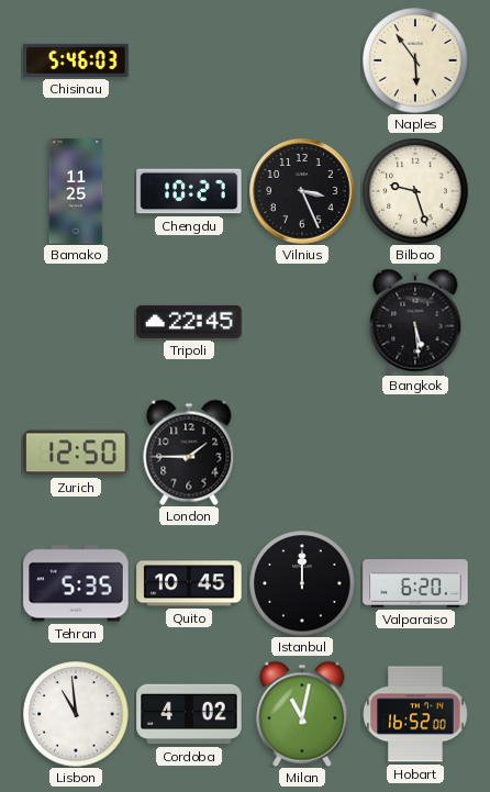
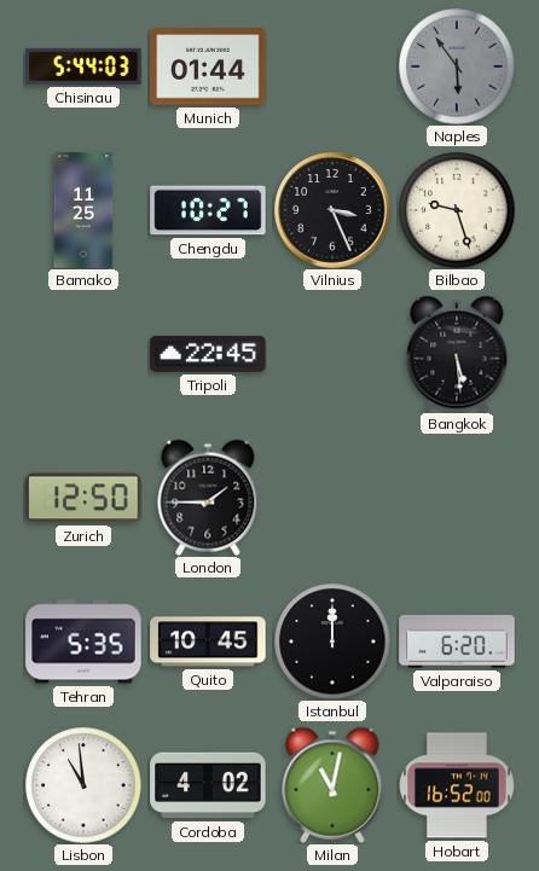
Chisinau: 5:46 -> 5:44
Munich: none -> 01:44
Naples dial: cream -> grey
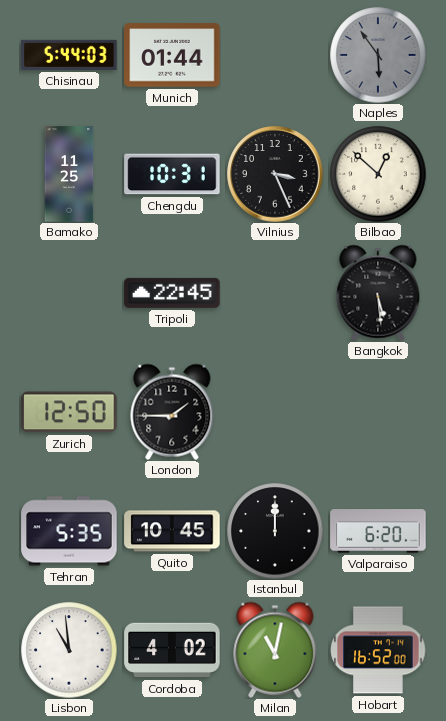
Chengdu: 10:27 -> 10:31
Bilbao: 9:27 -> 12:52
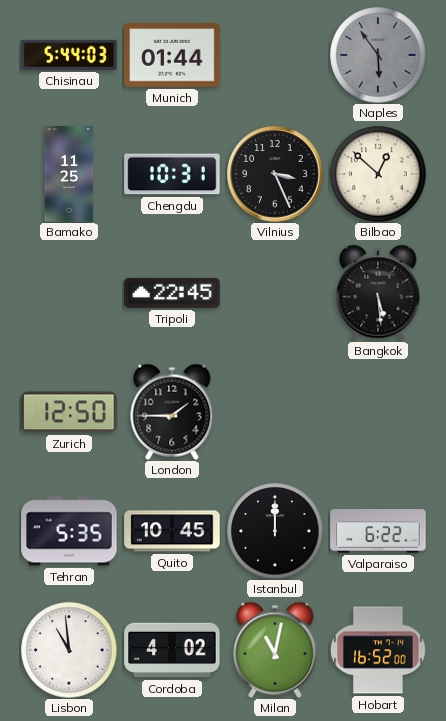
Valparaiso: 6:20 -> 6:22
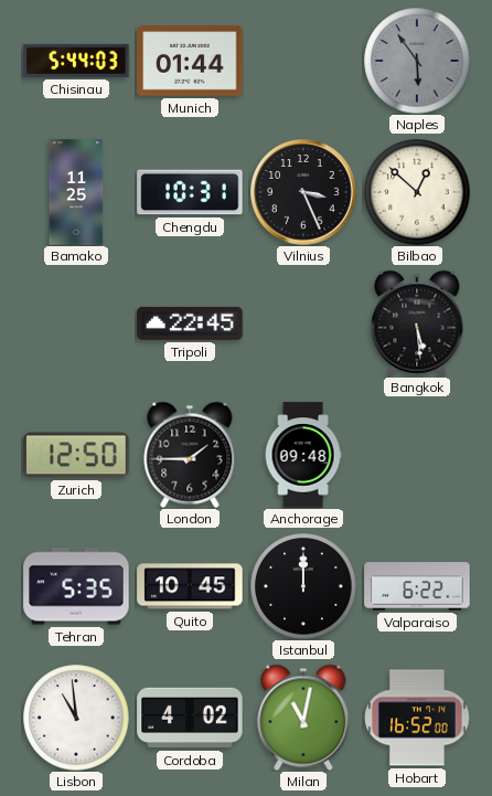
Anchorage: none -> 09:48
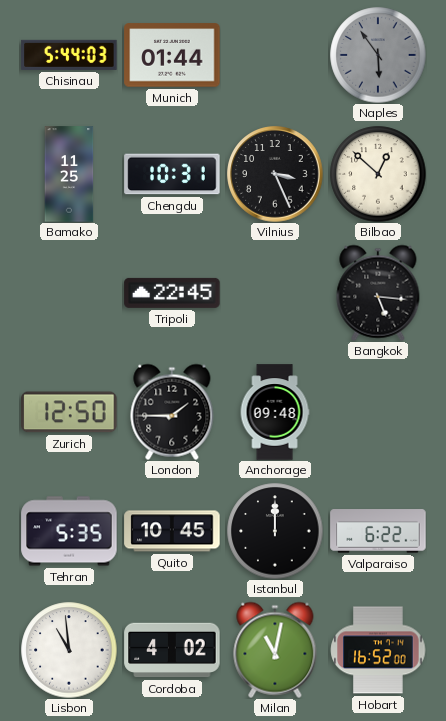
Bangkok: 5:29 -> 5:16
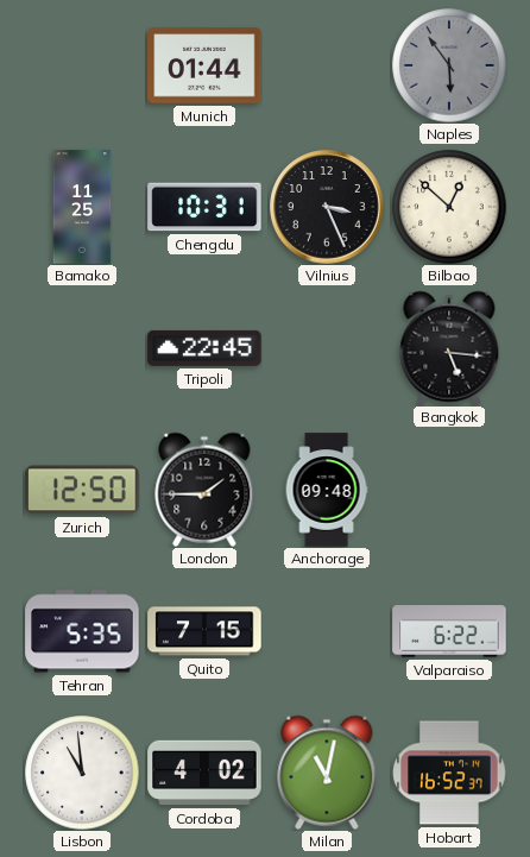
Chisinau: 5:44 -> none
Quito: 10:45 -> 7:15
Istanbul: 12:00 -> none
Hobart: 16:52:00 -> 16:52:37
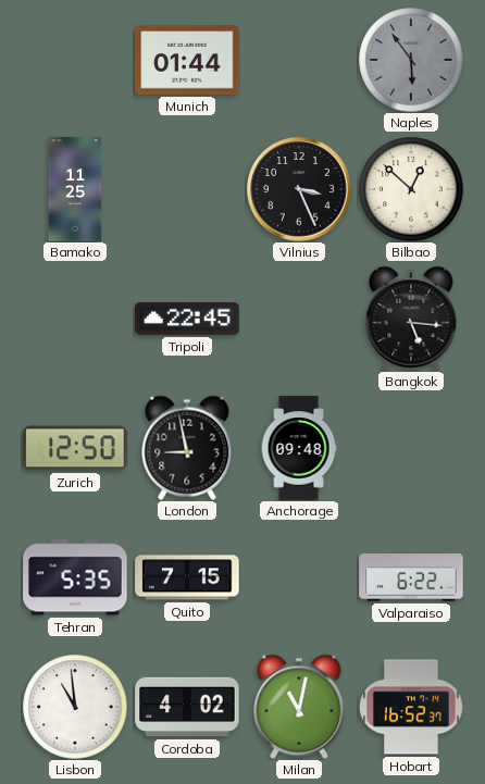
Chengdu: 10:31 -> none
London: 1:45 -> 8:58
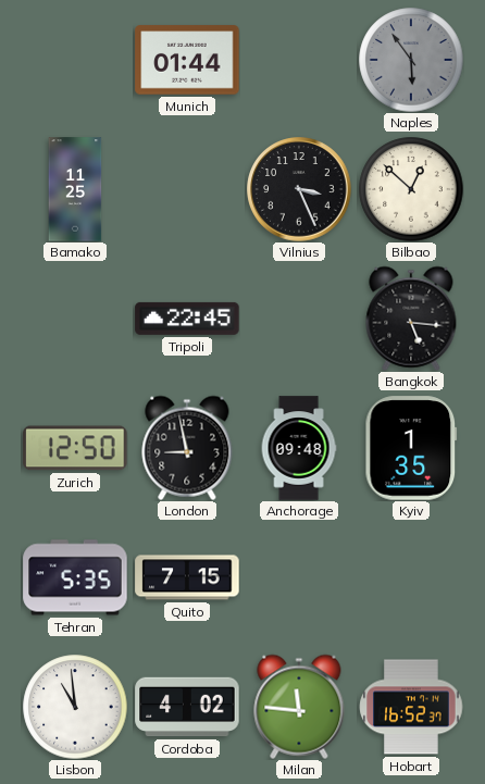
Kyiv: none -> 1:35
Valparaiso: 6:22 -> none
Milan: 11:02 -> 11:46
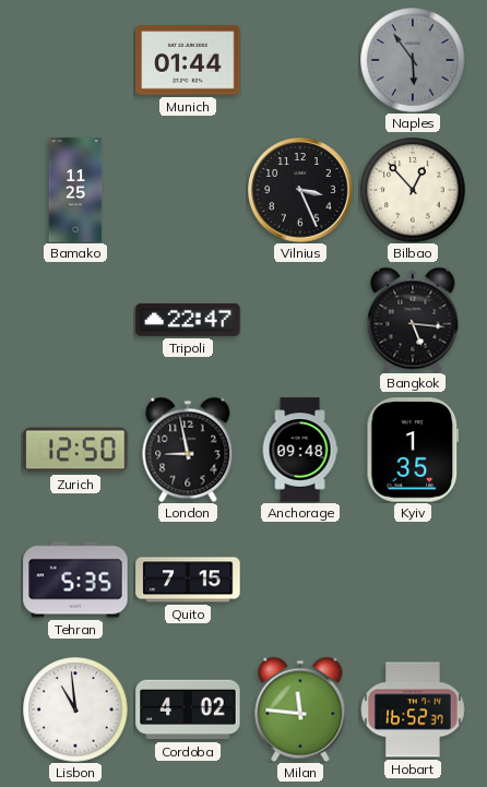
Bilbao: 12:52 -> 12:53
Tripoli: 22:45 -> 22:47
